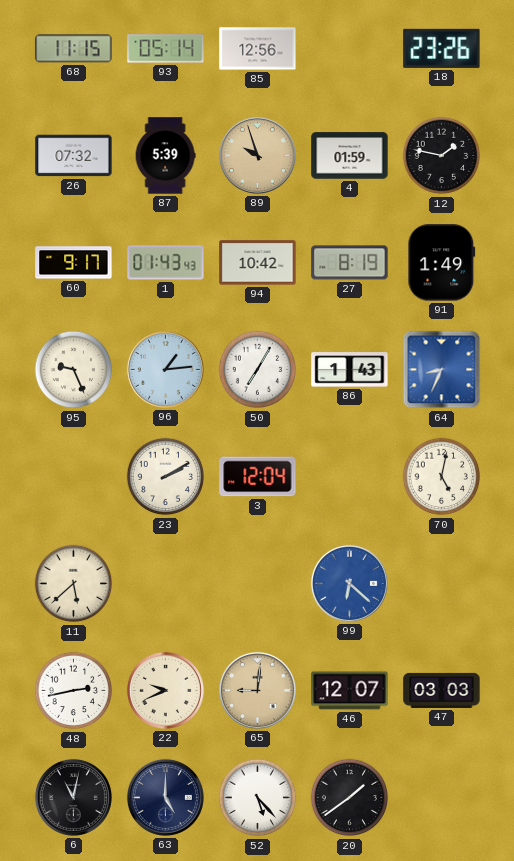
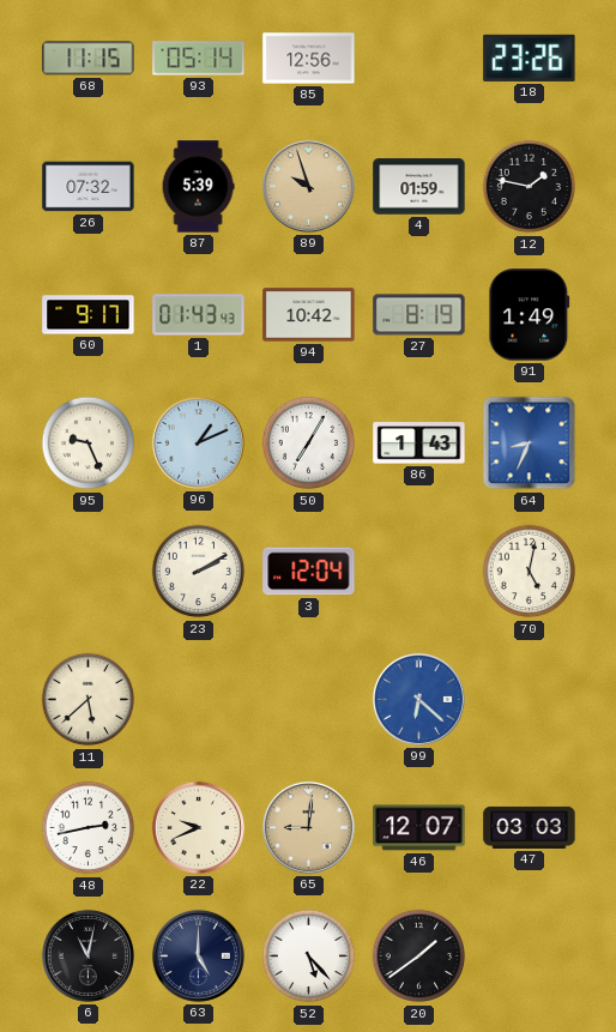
96: 1:14 -> 1:11
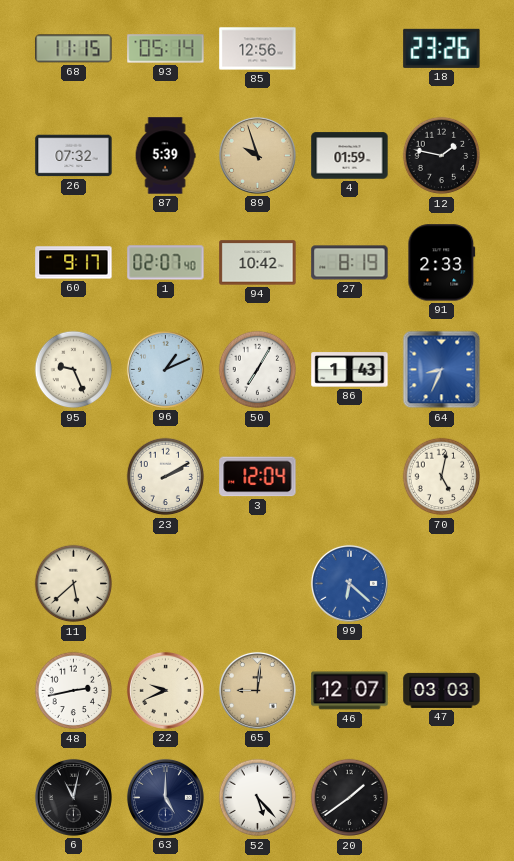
1: 01:43 -> 02:07
91: 1:49 -> 2:33
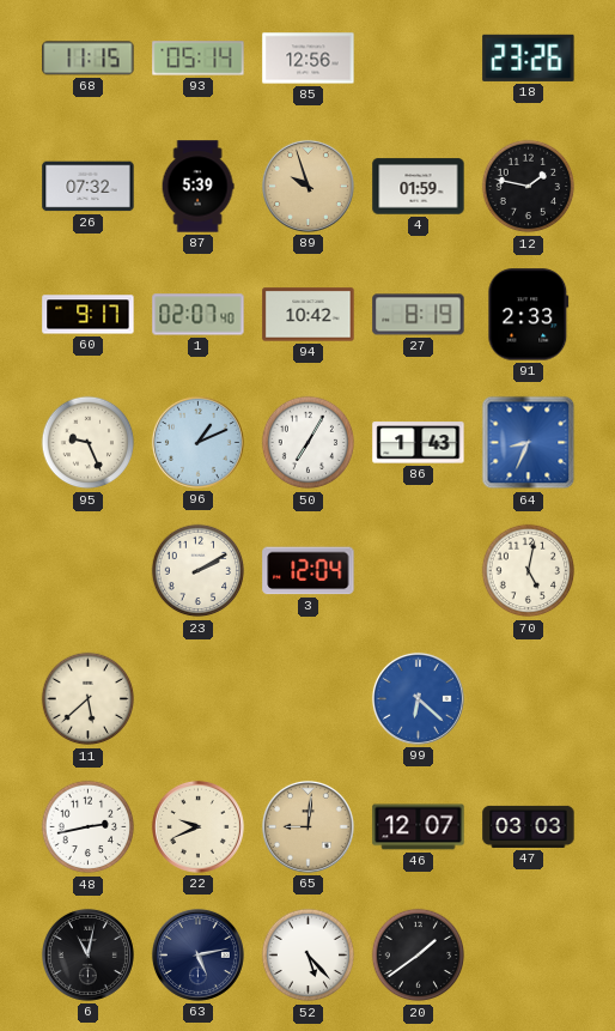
63: 5:00 -> 5:13
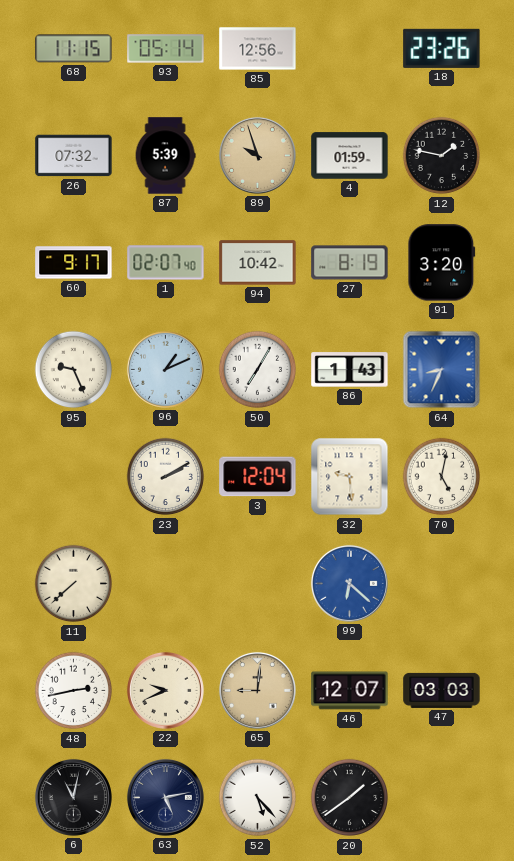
91: 2:33 -> 3:20
32: none -> 9:29
11: 5:38 -> 7:38
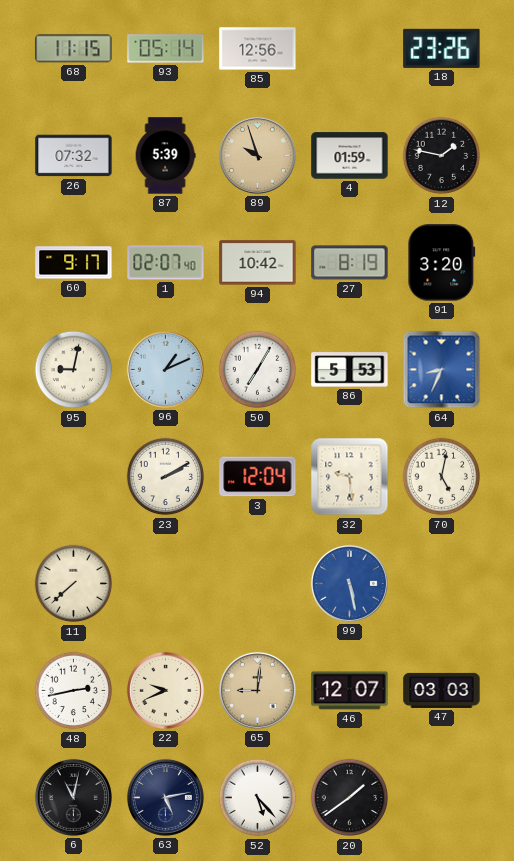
95: 9:26 -> 9:02
86: 1:43 -> 5:53
99: 6:22 -> 5:28
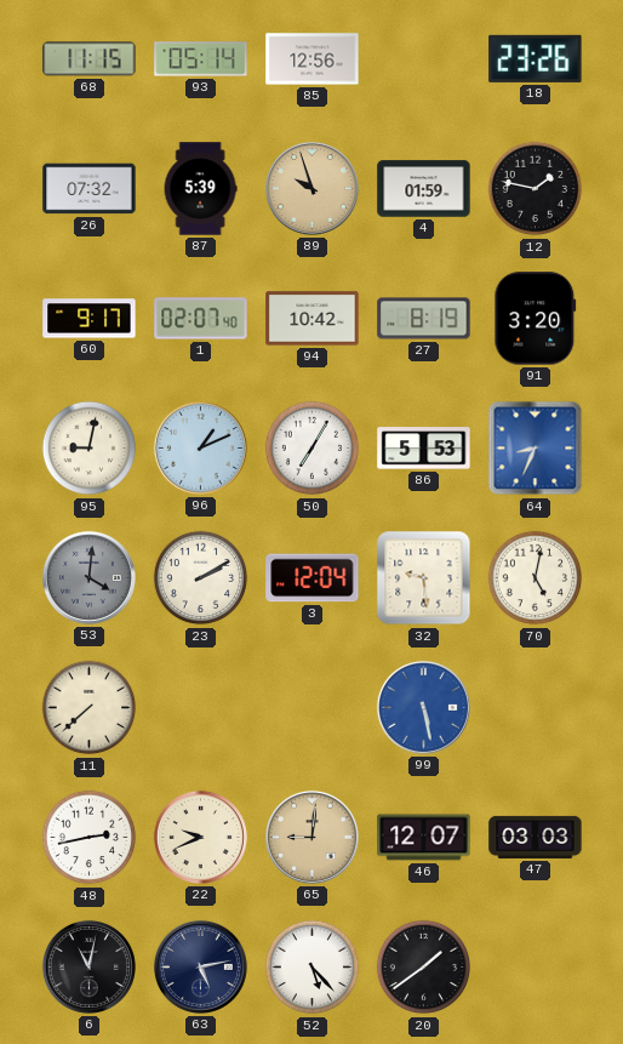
53: none -> 4:01
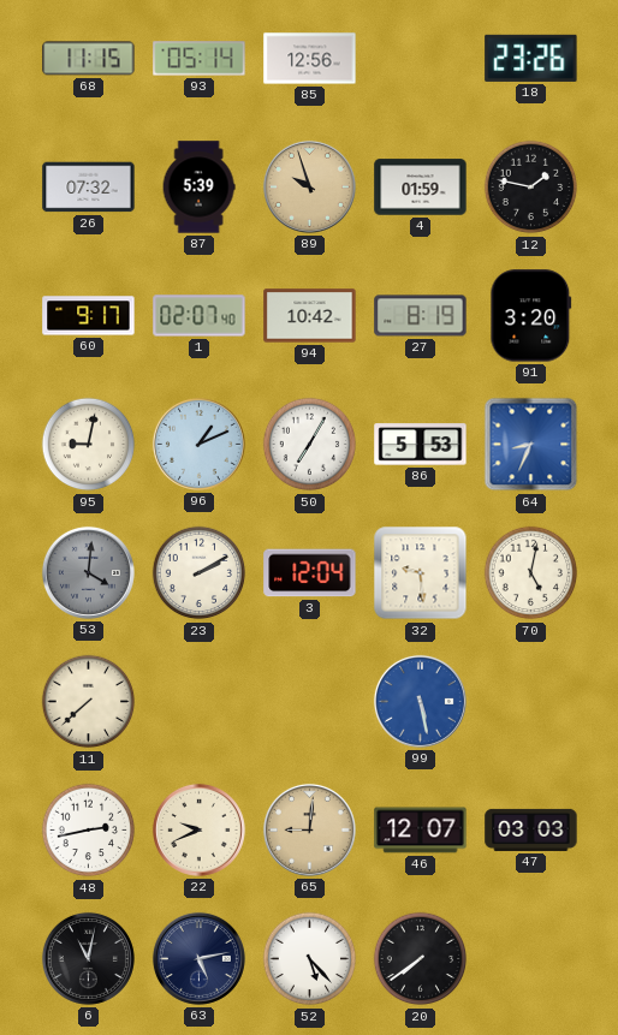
20: 1:39 -> 7:39
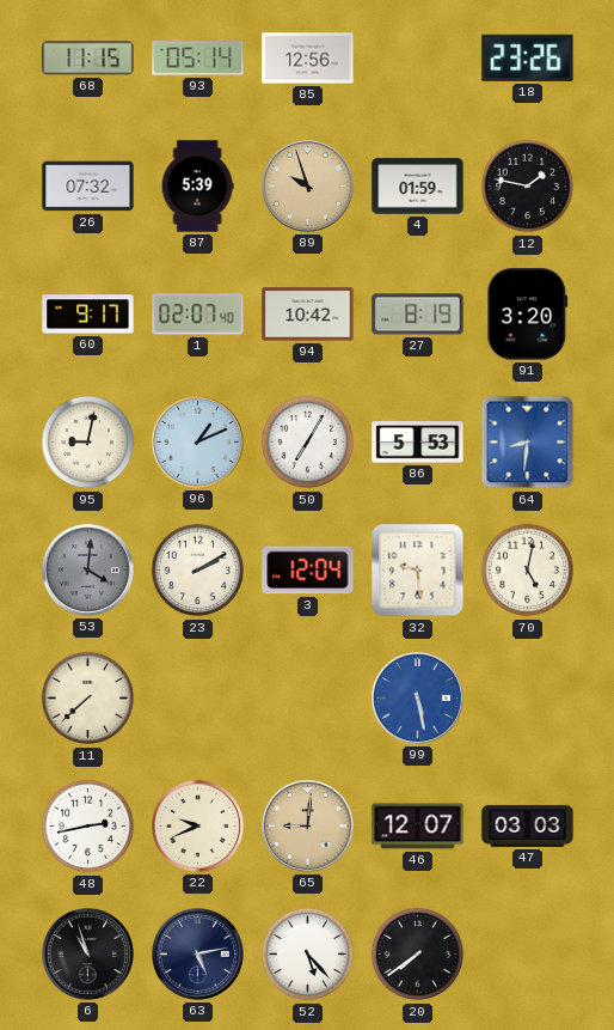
64: 8:34 -> 8:31
6: 11:02 -> 10:57
